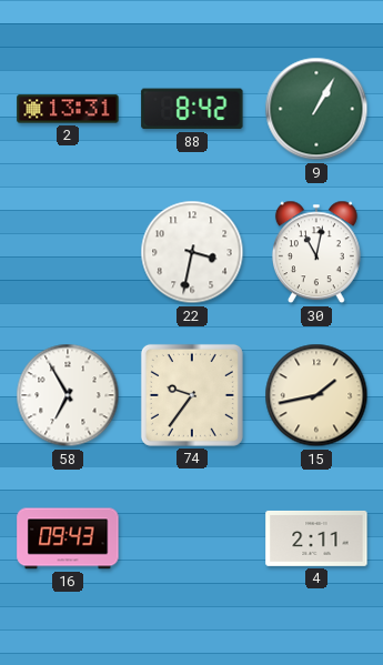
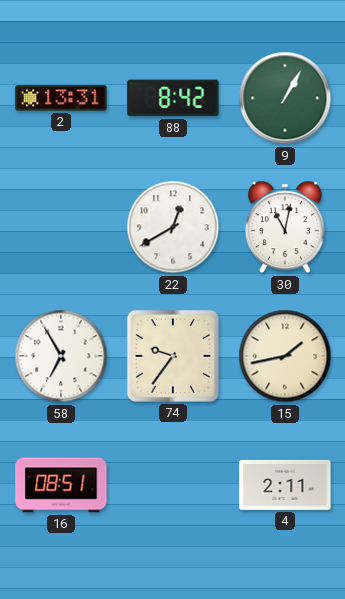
22: 3:32 -> 12:40
16: 09:43 -> 08:51
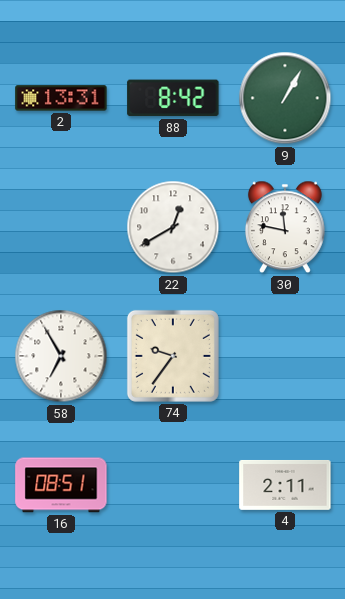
30: 11:02 -> 11:47
15: 1:43 -> none
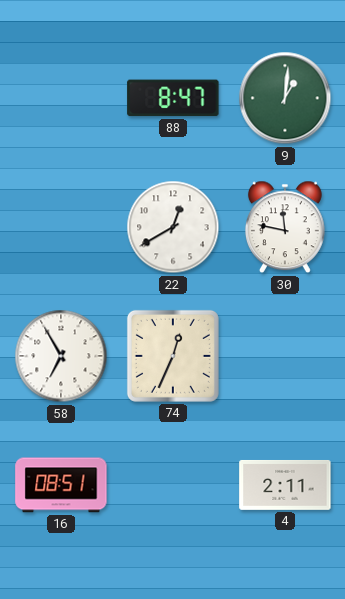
2: 13:31 -> none
88: 8:42 -> 8:47
9: 1:05 -> 1:01
74: 9:36 -> 12:34
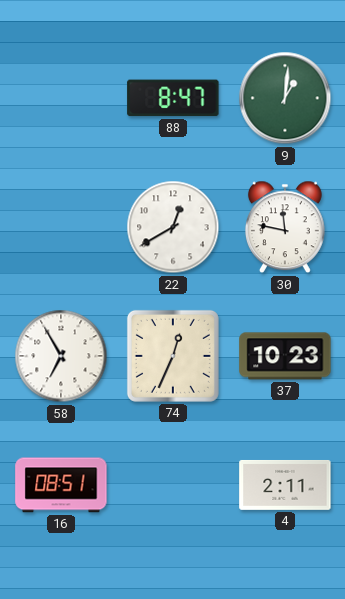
37: none -> 10:23
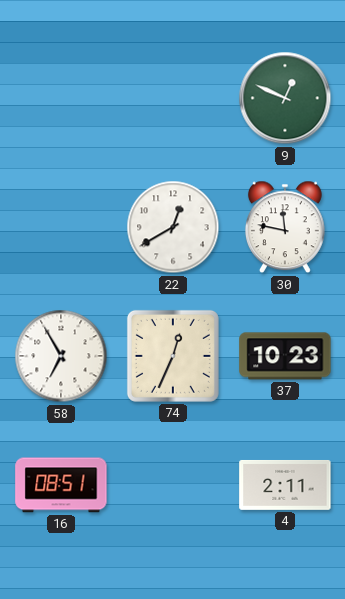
88: 8:47 -> none
9: 1:01 -> 12:49
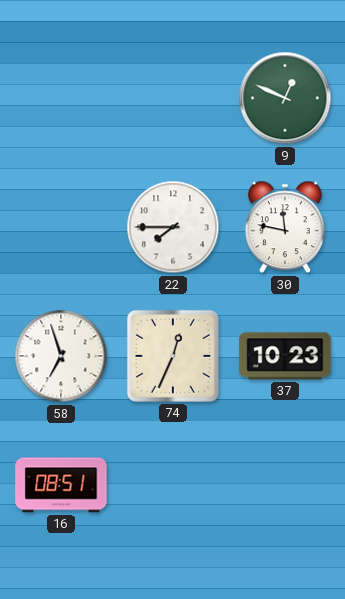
22: 12:40 -> 7:45
58: 6:55 -> 6:57
4: 2:11 -> none
